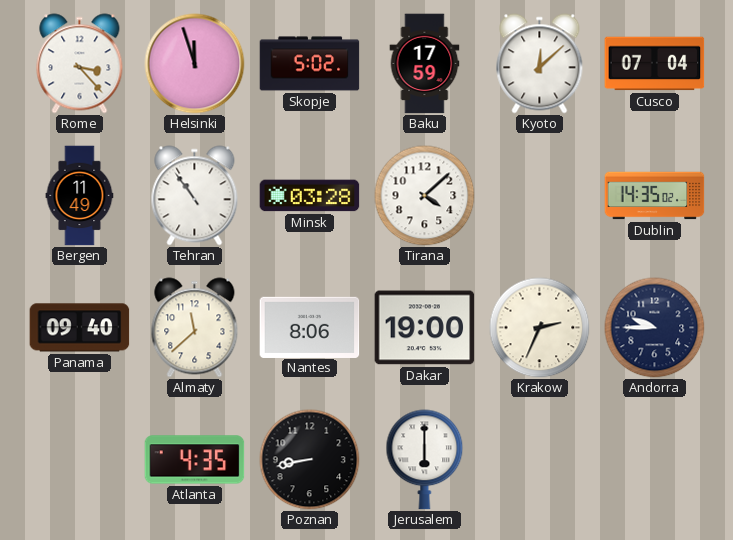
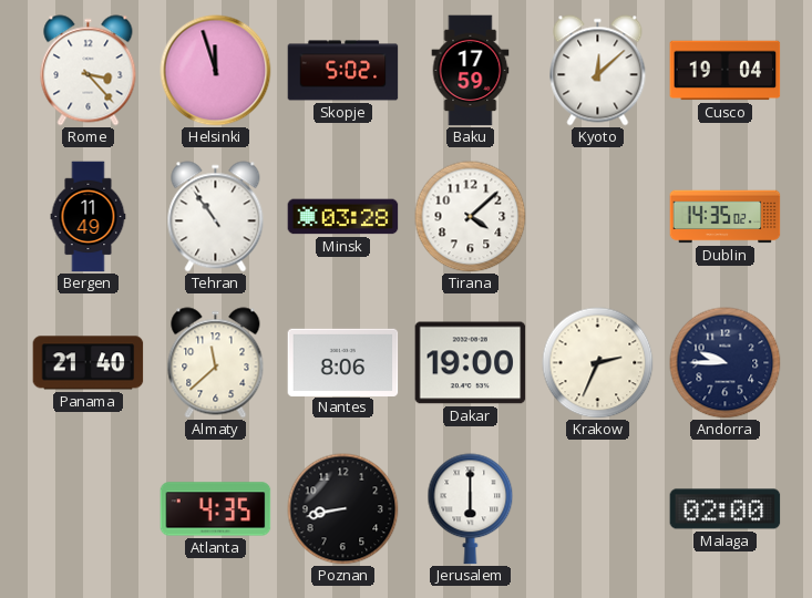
Cusco: 07:04 -> 19:04
Panama: 09:40 -> 21:40
Malaga: none -> 02:00
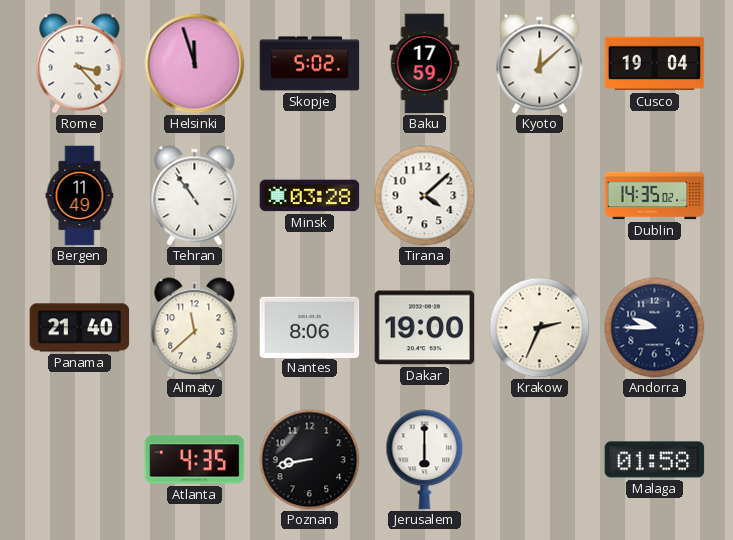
Malaga: 02:00 -> 01:58
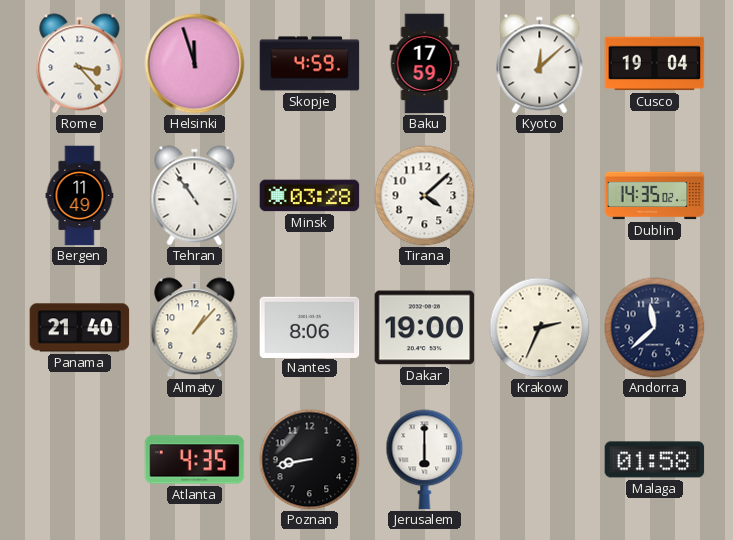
Skopje: 5:02 -> 4:59
Almaty: 11:38 -> 1:07
Andorra: 9:45 -> 11:38
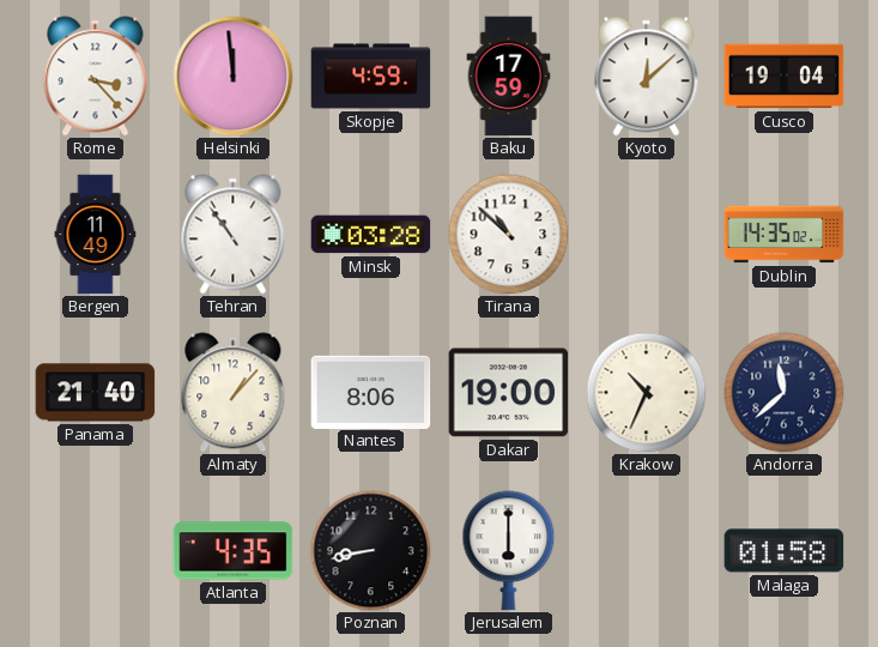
Helsinki: 11:57 -> 11:59
Tirana: 4:08 -> 10:52
Krakow: 2:34 -> 10:34
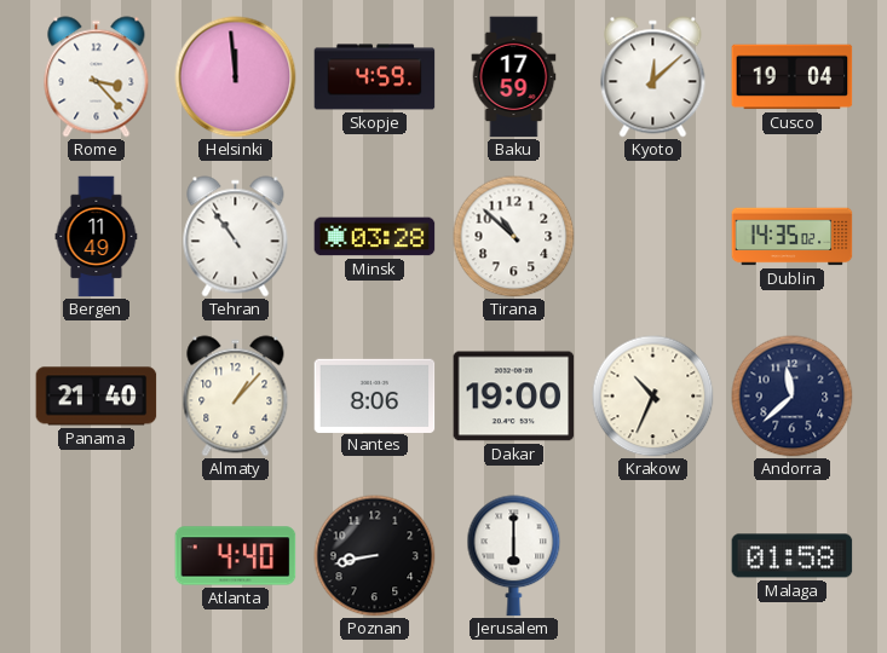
Atlanta: 4:35 -> 4:40
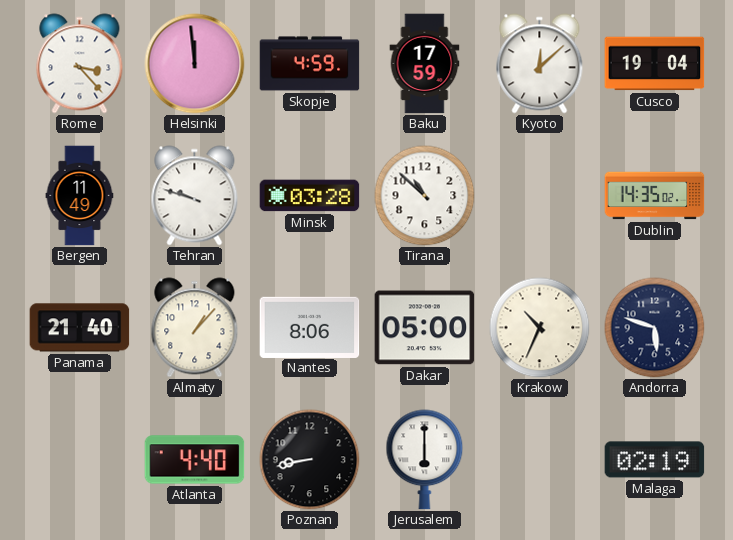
Tehran: 10:54 -> 9:48
Dakar: 19:00 -> 05:00
Andorra: 11:38 -> 5:48
Malaga: 01:58 -> 02:19
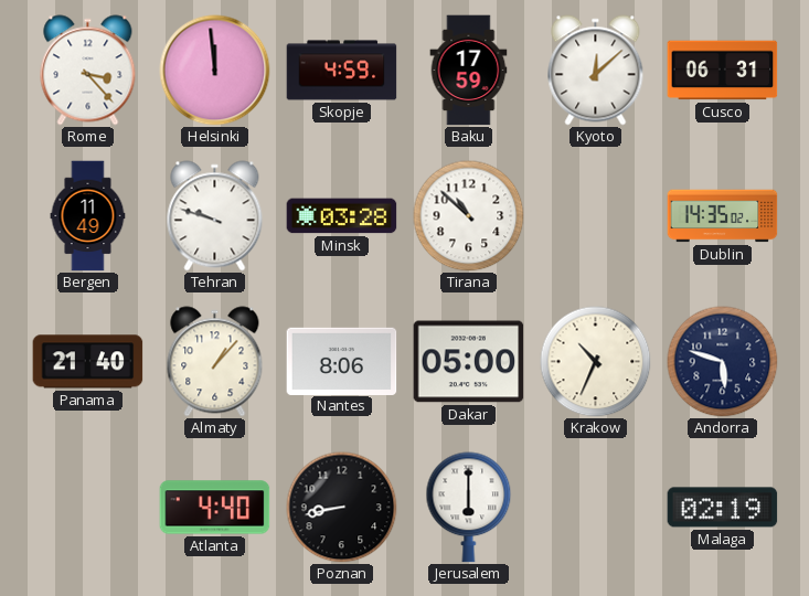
Cusco: 19:04 -> 06:31
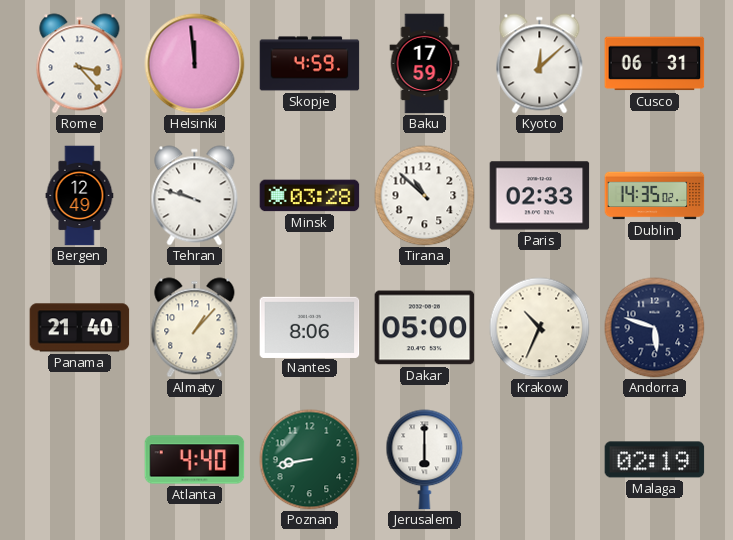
Bergen: 11:49 -> 12:49
Paris: none -> 02:33
Poznan dial: black -> green
